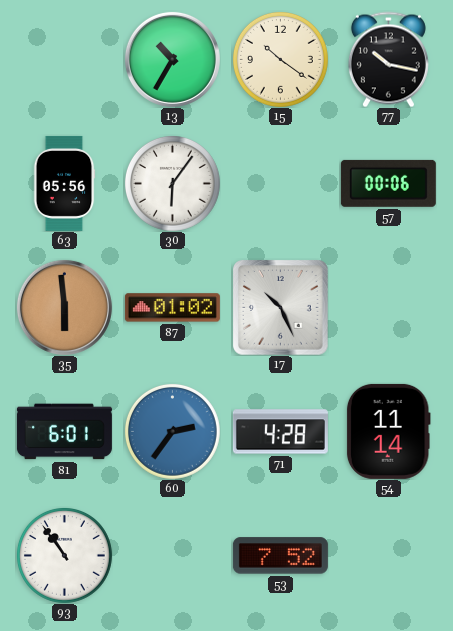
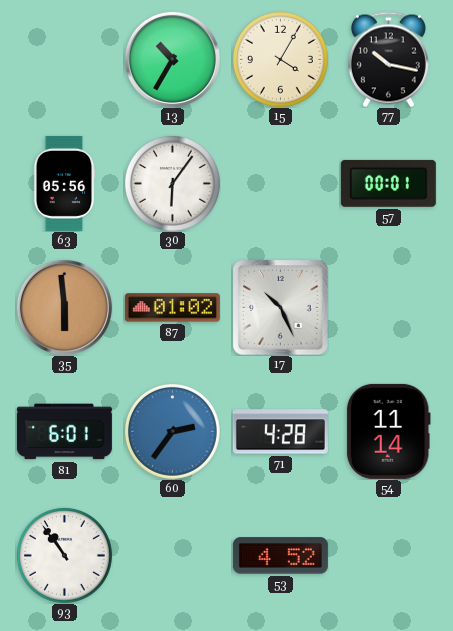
15: 10:21 -> 4:05
57: 00:06 -> 00:01
53: 7:52 -> 4:52
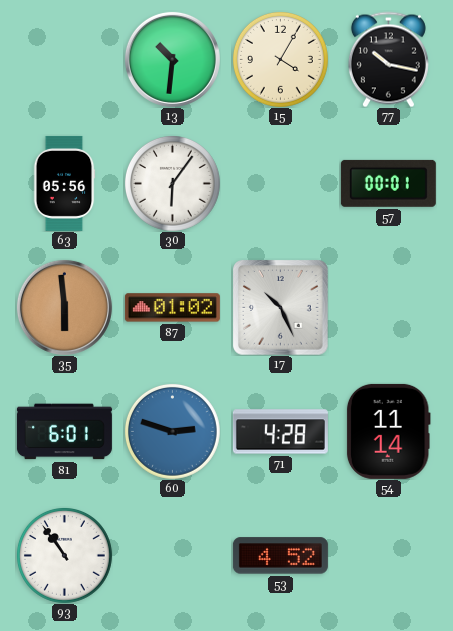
13: 10:35 -> 10:31
60: 2:36 -> 2:48
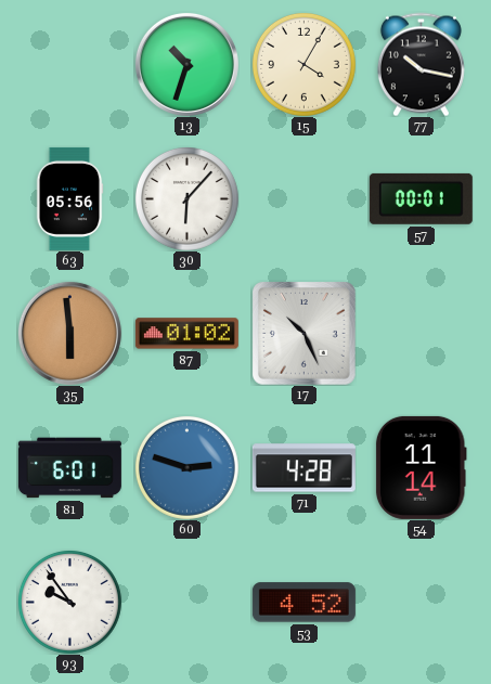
13: 10:31 -> 10:33
30: 6:06 -> 6:07
93: 10:54 -> 9:54
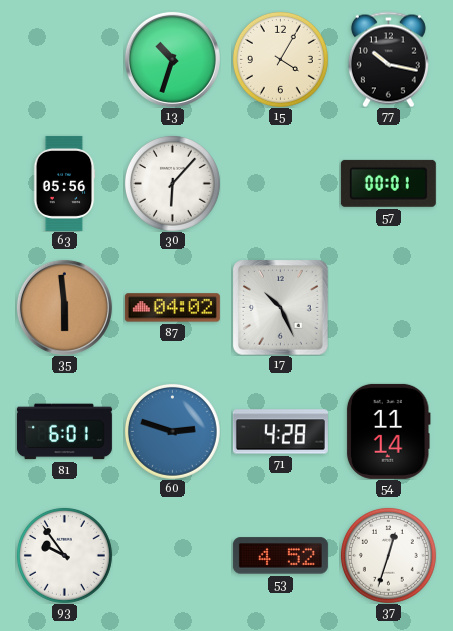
87: 01:02 -> 04:02
37: none -> 12:33
